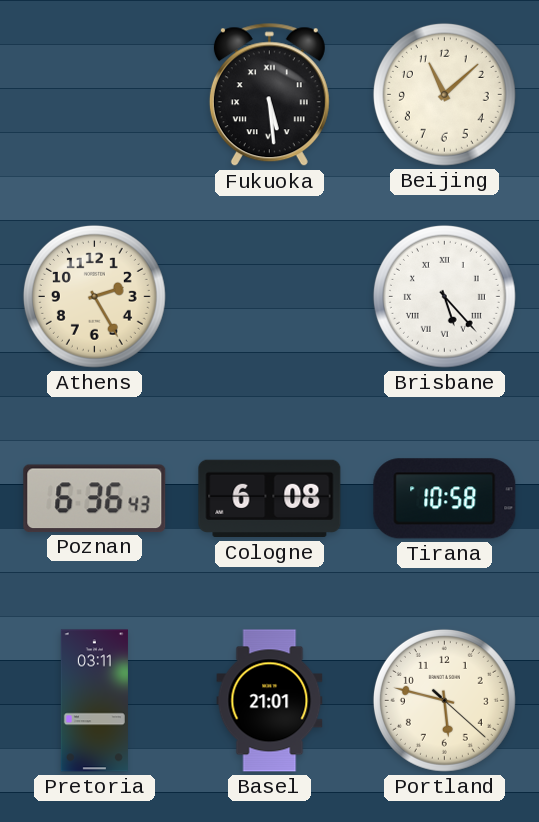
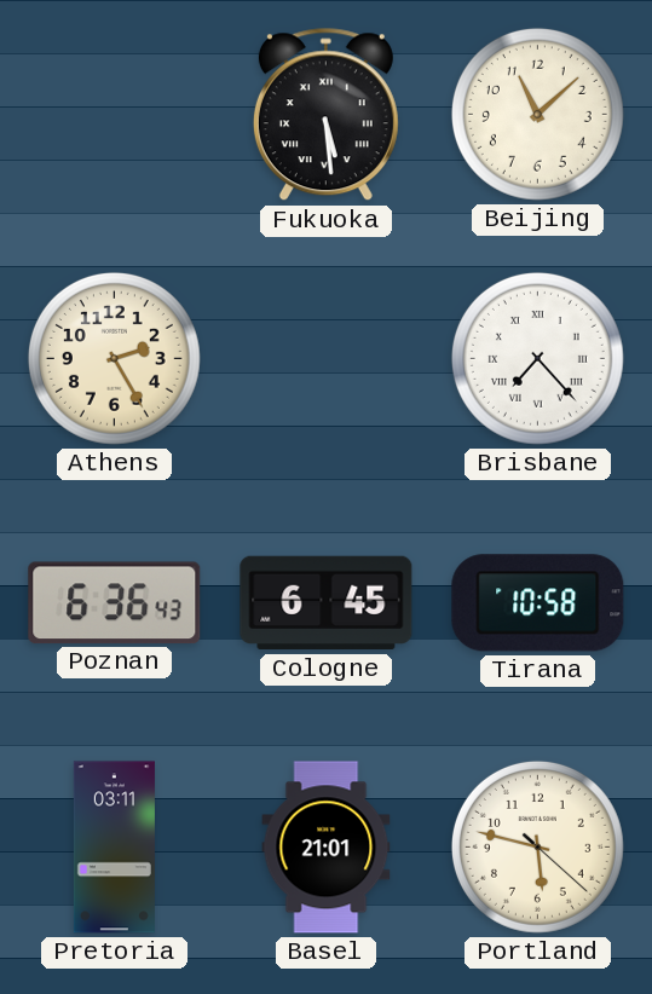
Brisbane: 5:23 -> 7:23
Cologne: 6:08 -> 6:45
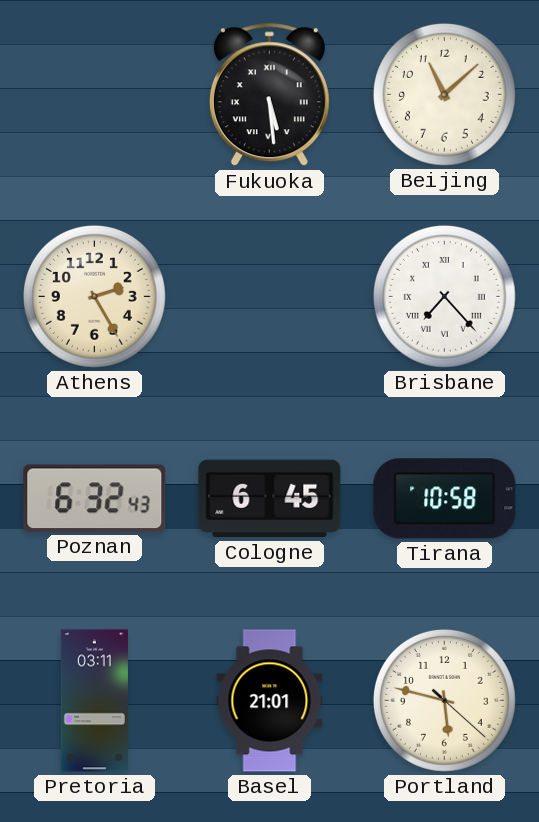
Poznan: 6:36 -> 6:32
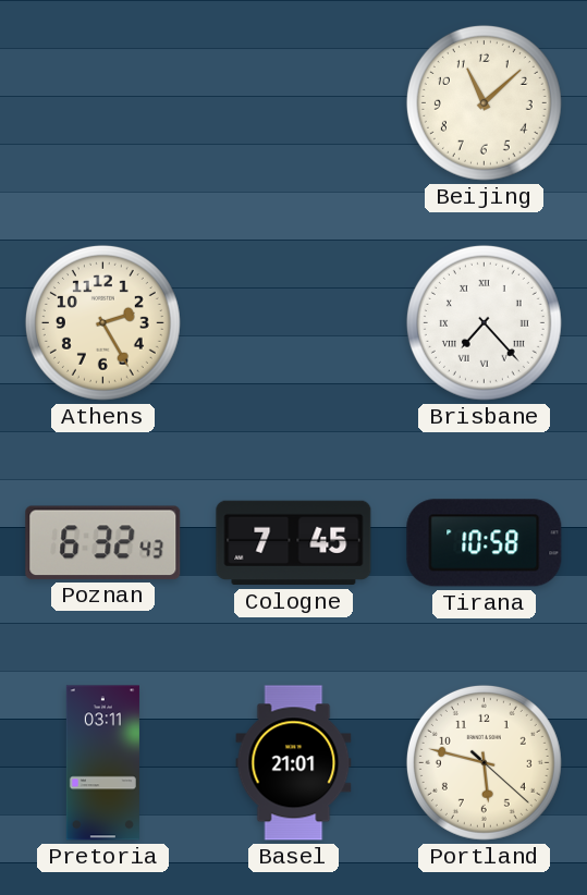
Fukuoka: 5:29 -> none
Cologne: 6:45 -> 7:45
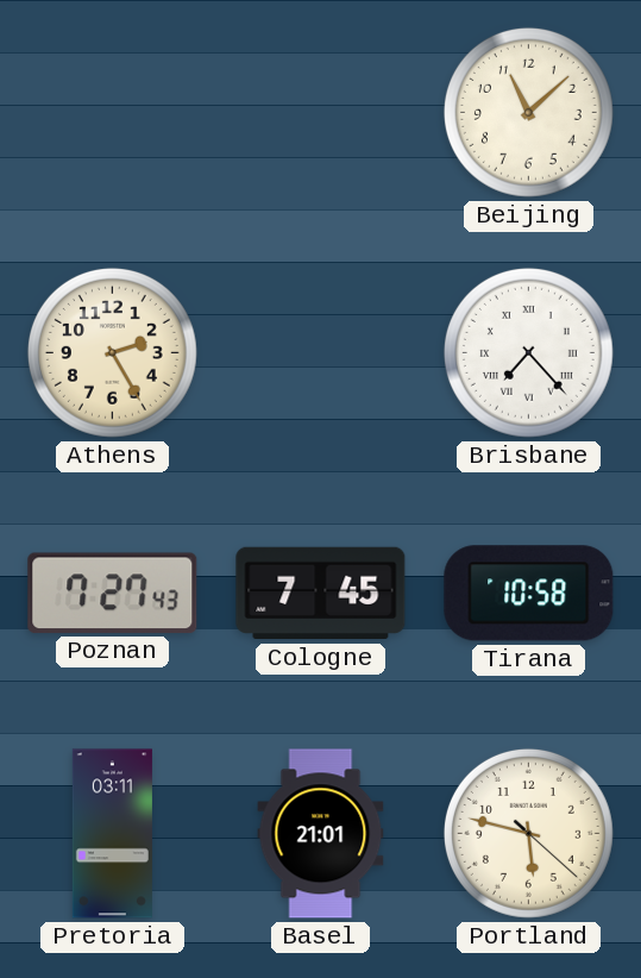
Poznan: 6:32 -> 7:27
